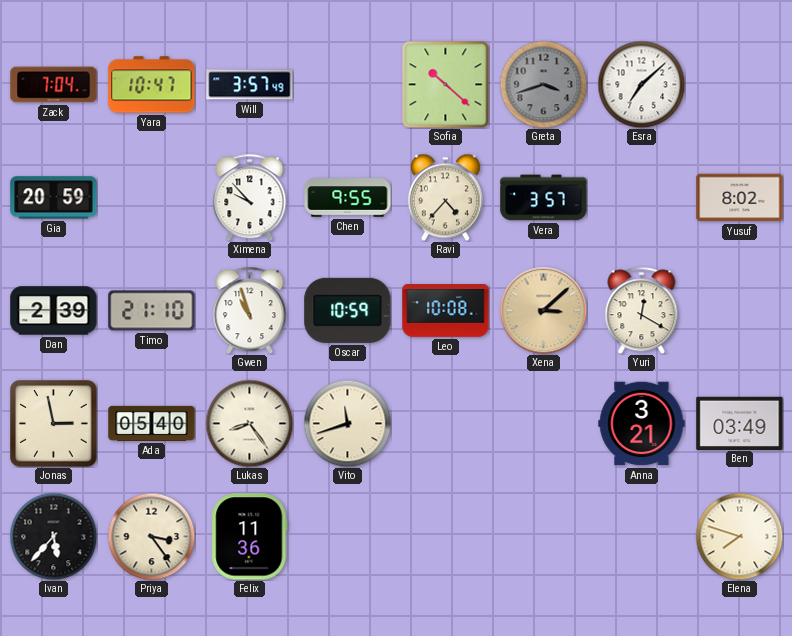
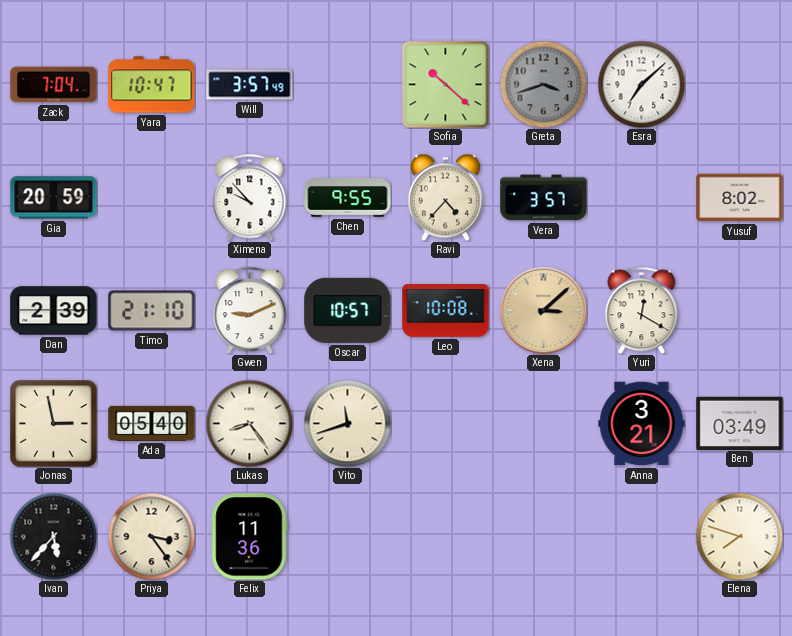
Gwen: 10:57 -> 9:11
Oscar: 10:59 -> 10:57
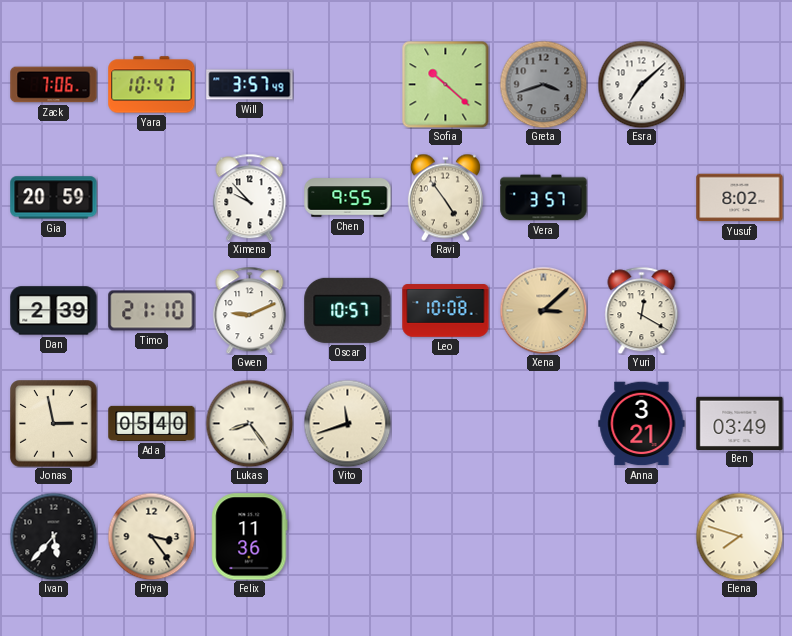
Zack: 7:04 -> 7:06
Ravi: 4:37 -> 4:54
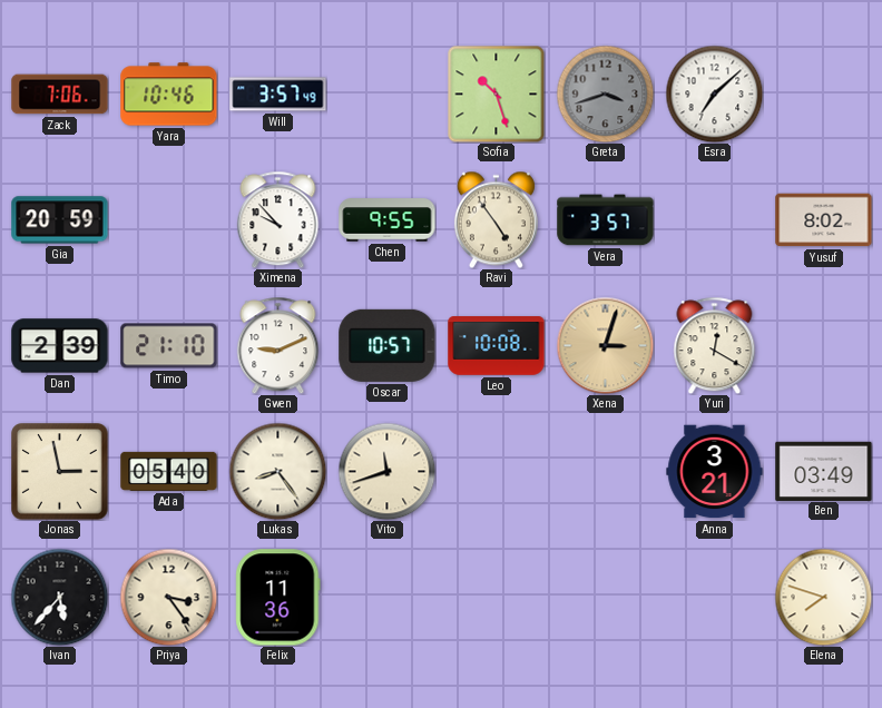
Yara: 10:47 -> 10:46
Sofia: 10:22 -> 10:27
Xena: 3:08 -> 3:03
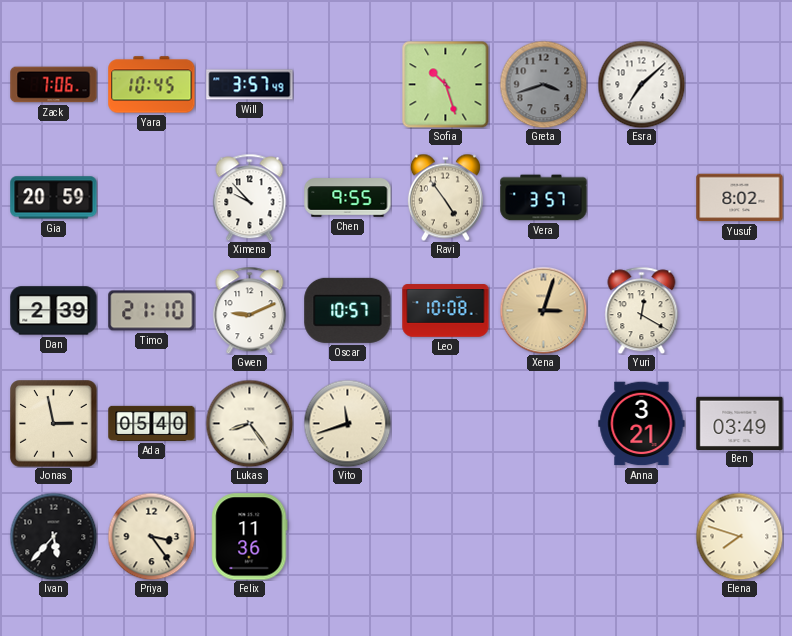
Yara: 10:46 -> 10:45
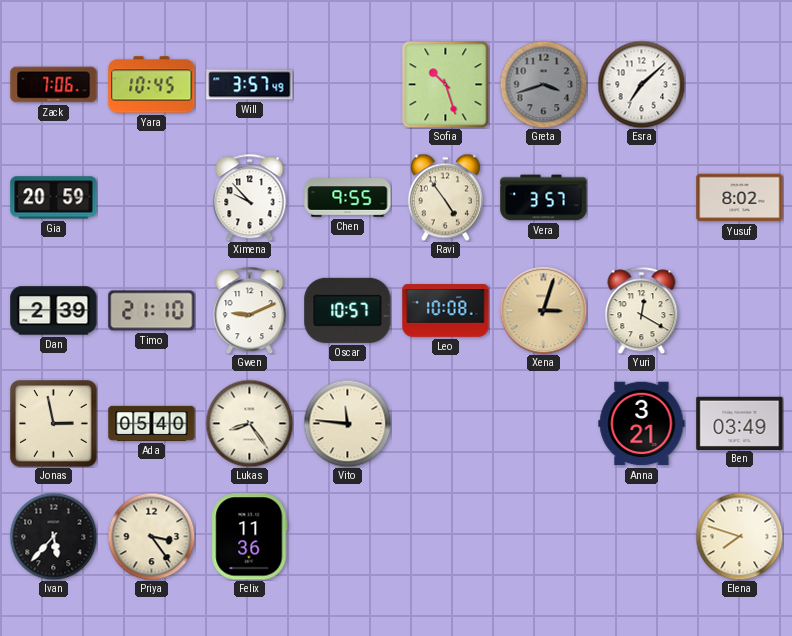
Vito: 11:42 -> 11:46
